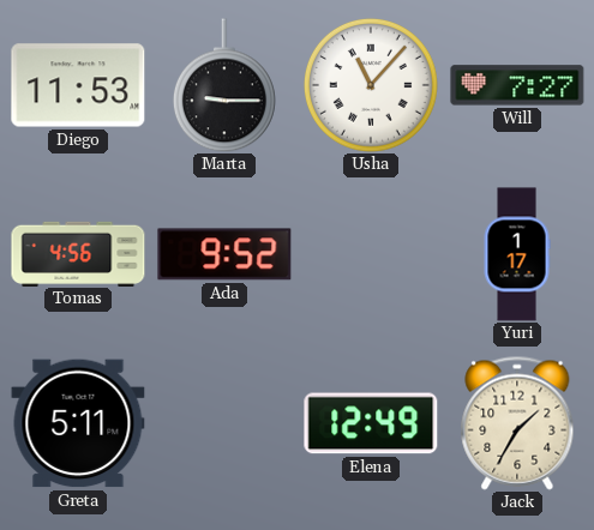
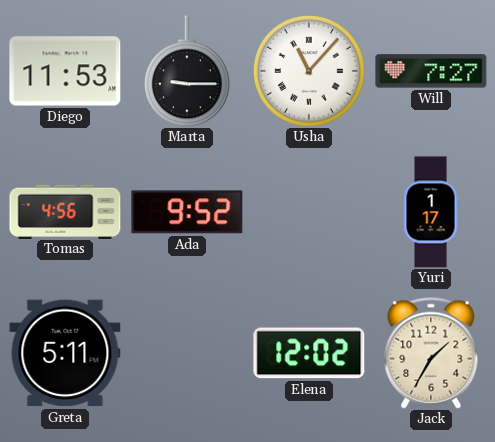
Elena: 12:49 -> 12:02
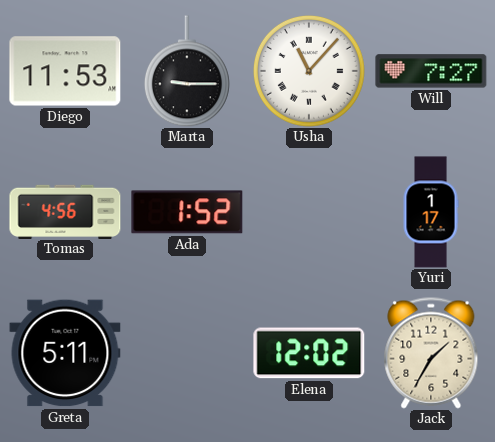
Ada: 9:52 -> 1:52
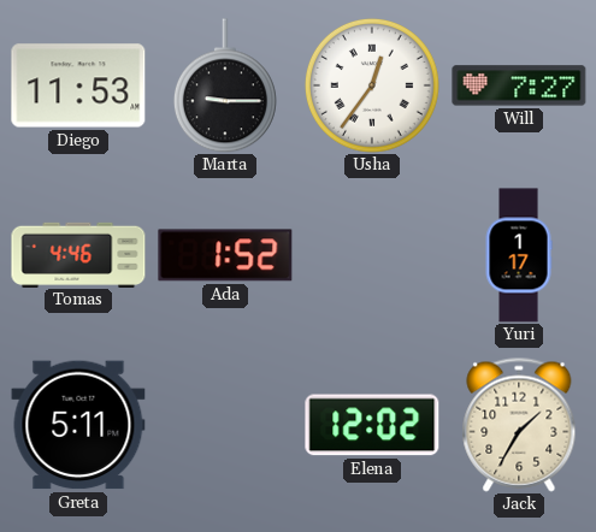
Usha: 11:07 -> 12:36
Tomas: 4:56 -> 4:46
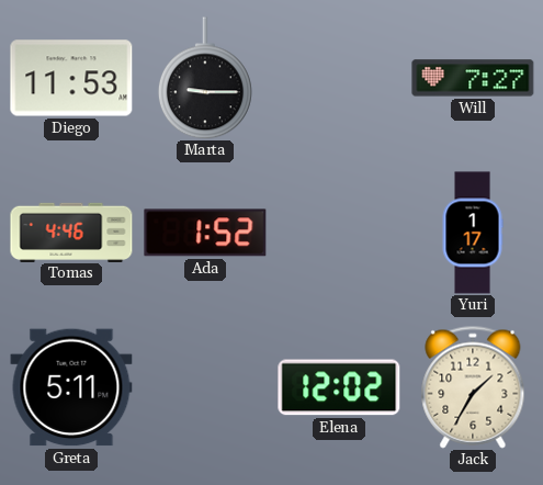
Usha: 12:36 -> none
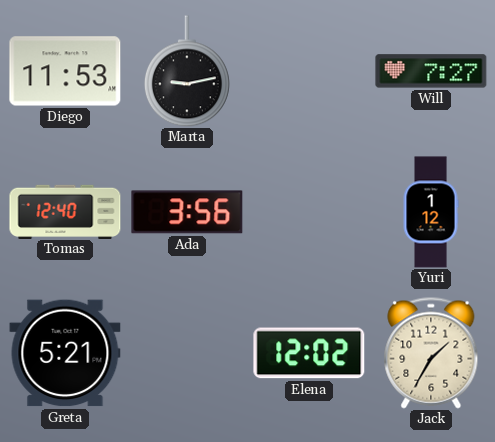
Marta: 9:15 -> 9:13
Tomas: 4:46 -> 12:40
Ada: 1:52 -> 3:56
Yuri: 1:17 -> 1:12
Greta: 5:11 -> 5:21
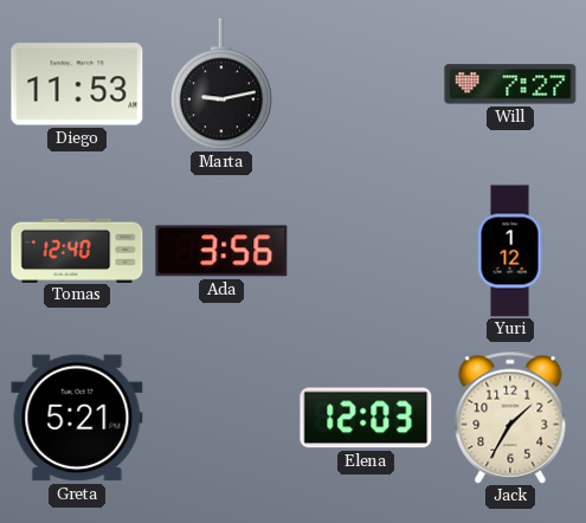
Elena: 12:02 -> 12:03
